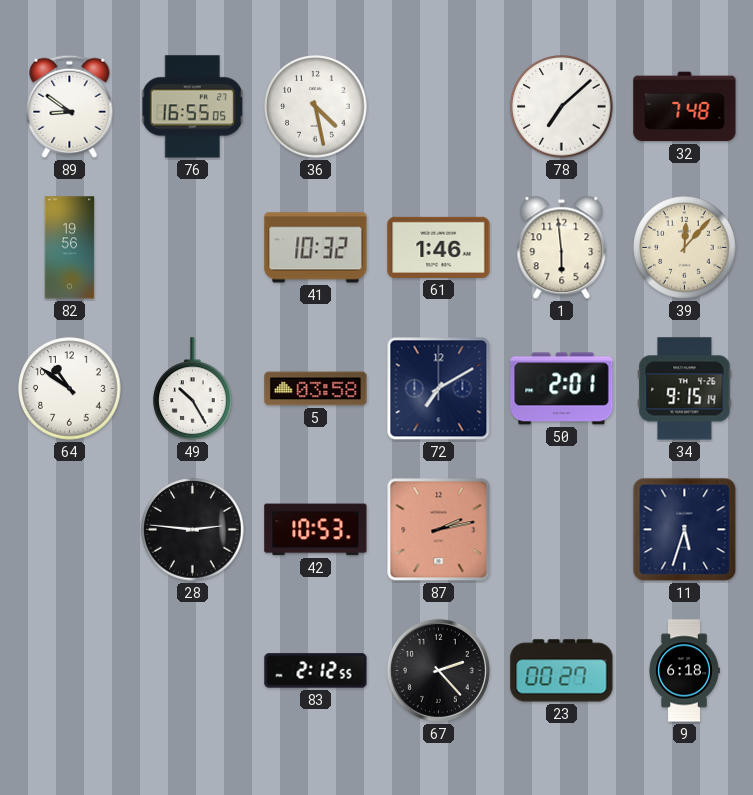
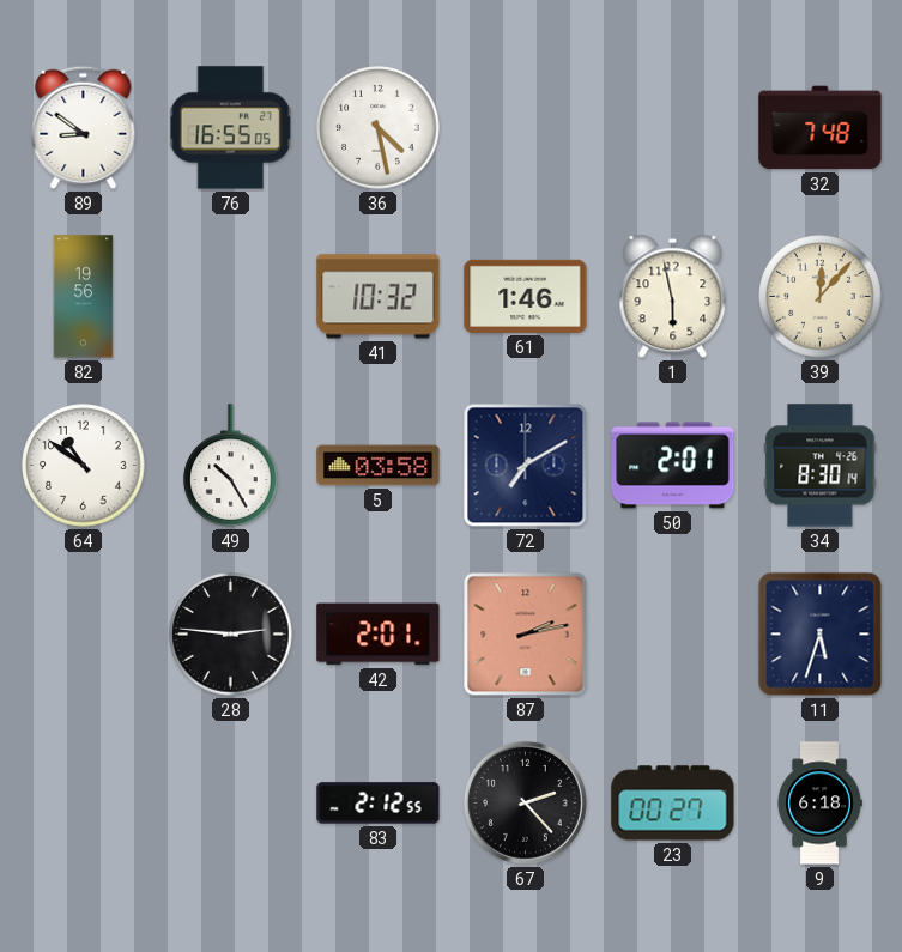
78: 7:08 -> none
1: 5:59 -> 5:58
34: 9:15 -> 8:30
42: 10:53 -> 2:01
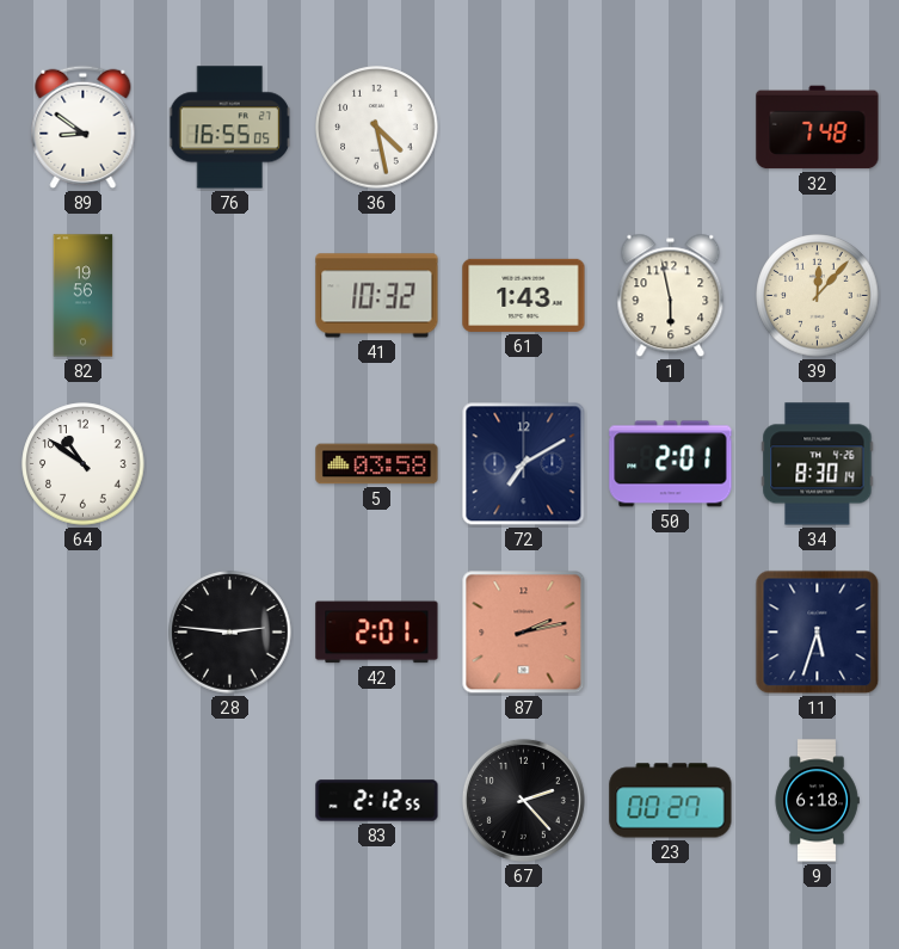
61: 1:46 -> 1:43
49: 10:25 -> none
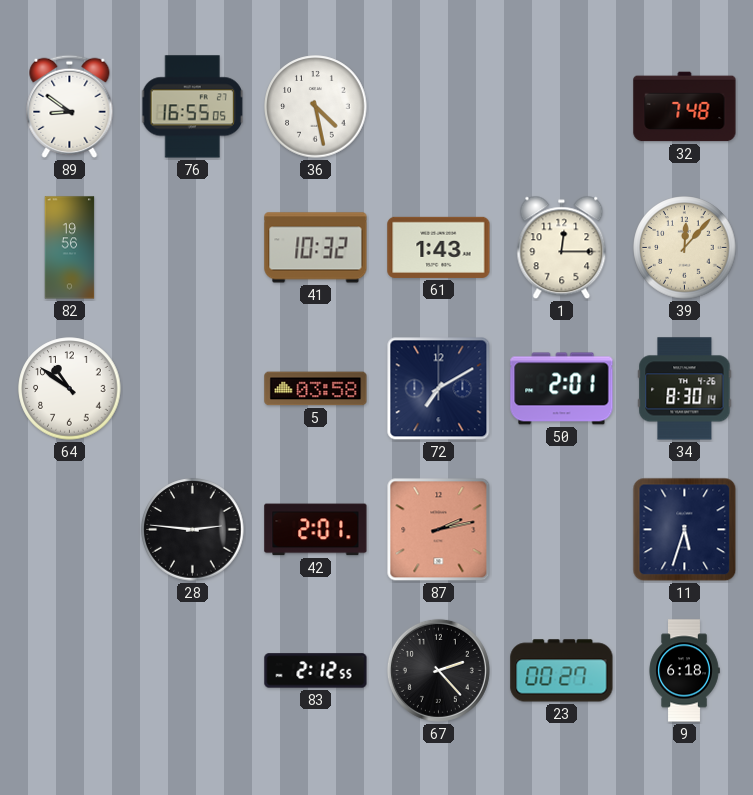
1: 5:58 -> 12:15
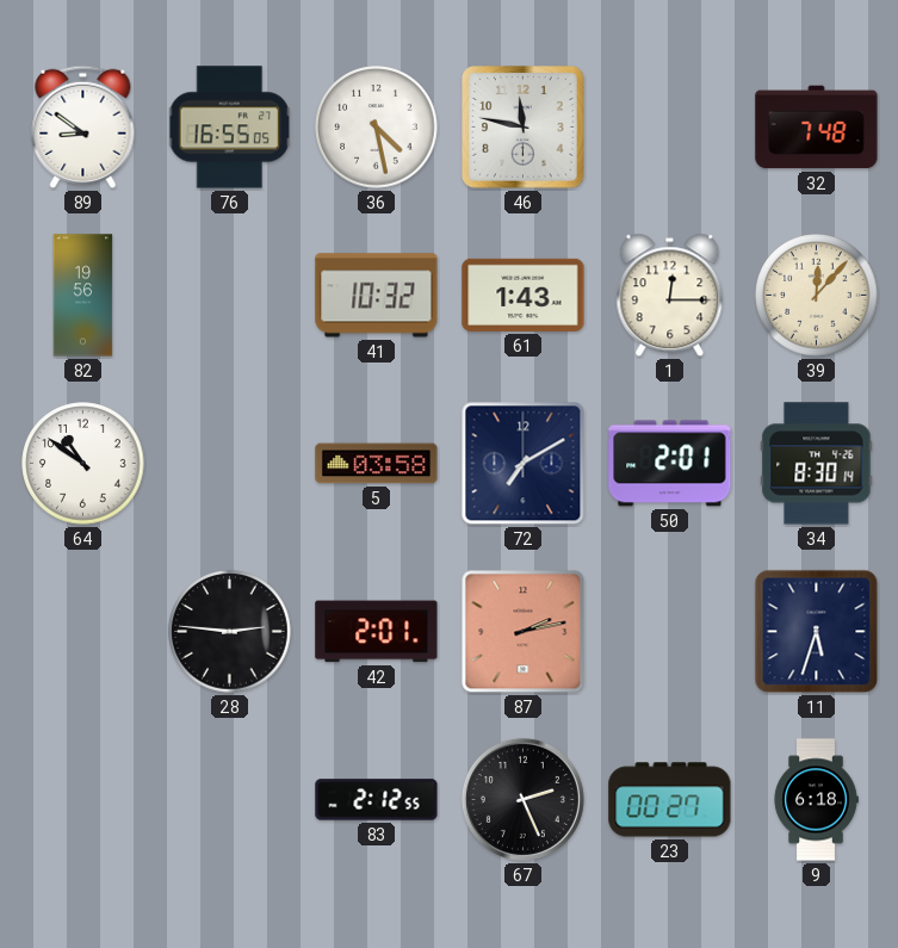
46: none -> 11:47
67: 2:23 -> 2:26
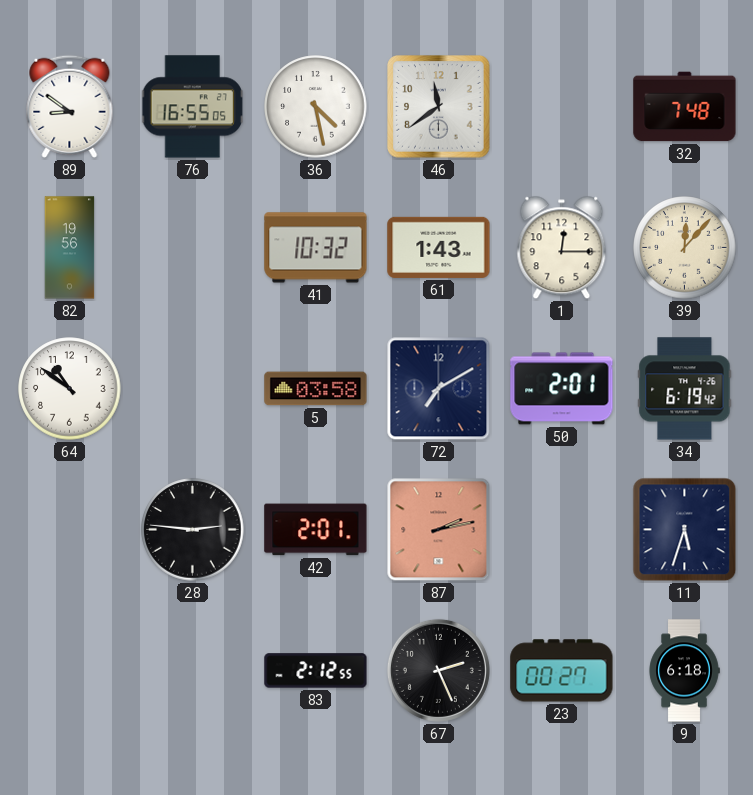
46: 11:47 -> 11:39
34: 8:30 -> 6:19
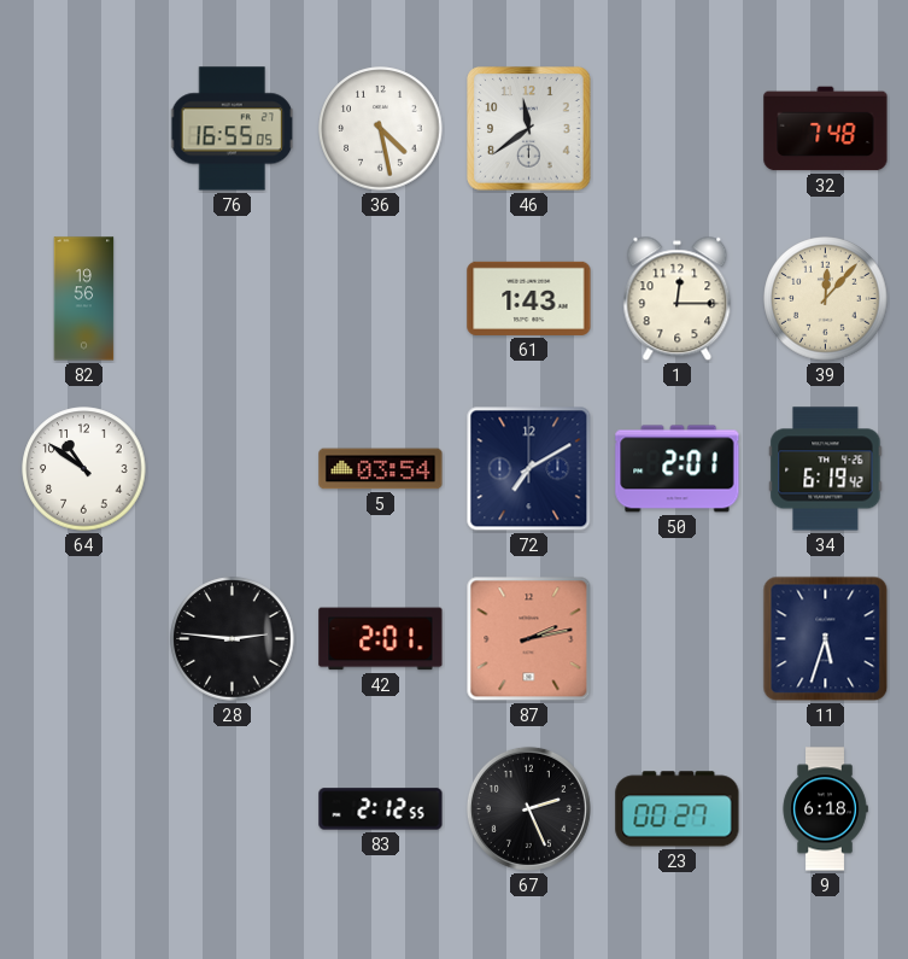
89: 8:51 -> none
41: 10:32 -> none
5: 03:58 -> 03:54
